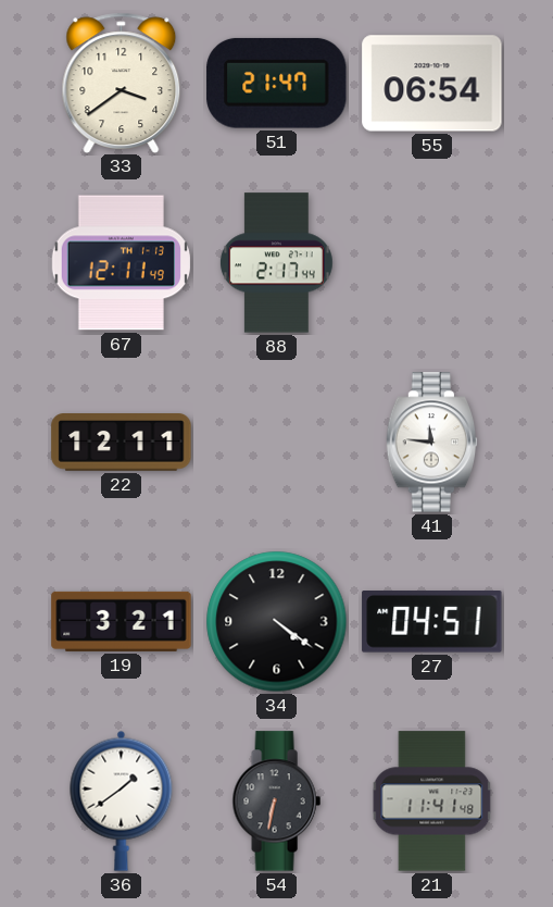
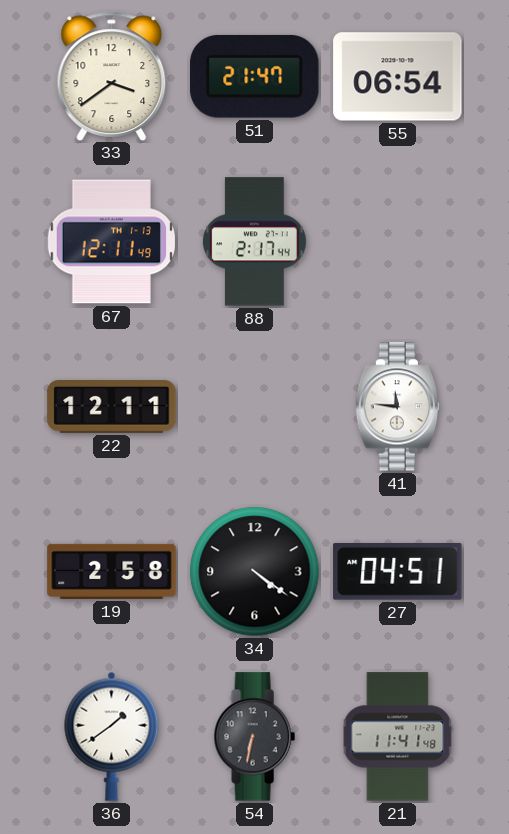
19: 3:21 -> 2:58
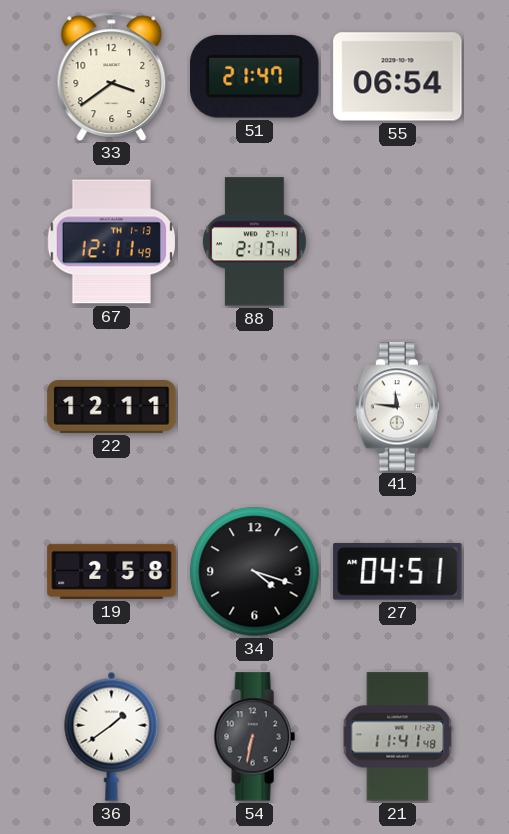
34: 4:21 -> 4:18
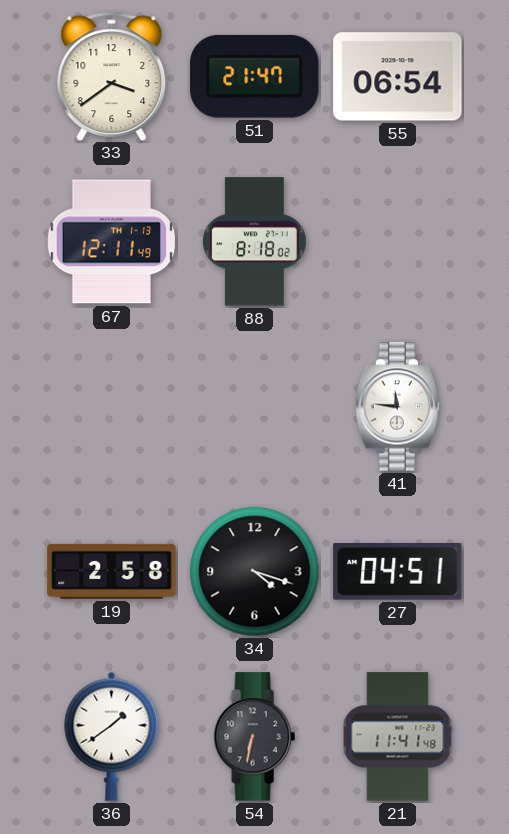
88: 2:17 -> 8:18
22: 12:11 -> none
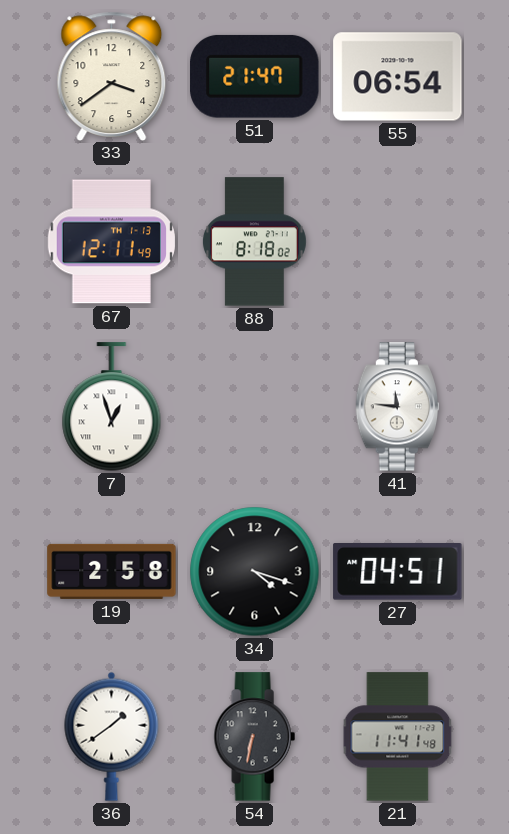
7: none -> 12:57
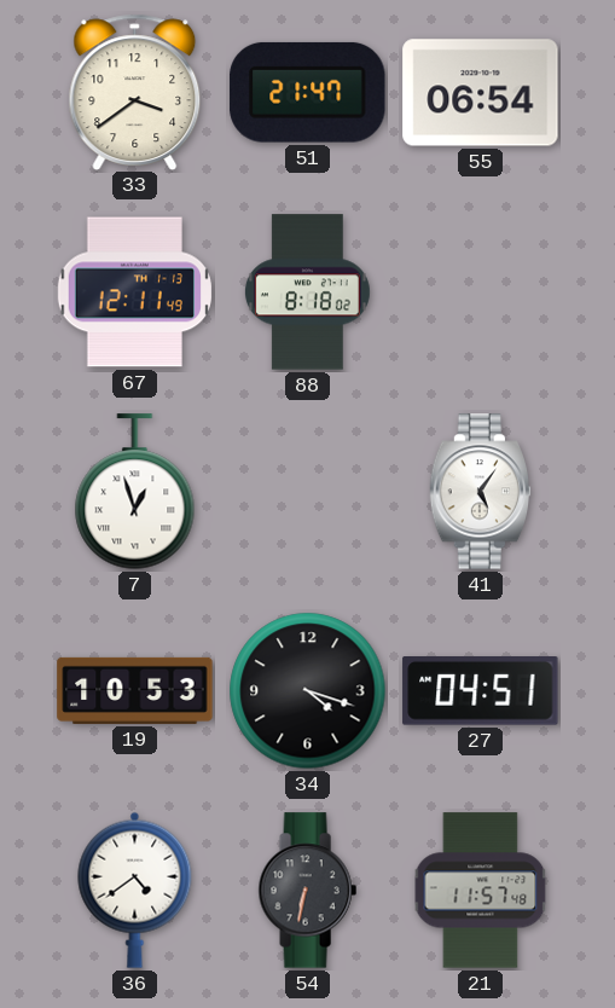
41: 11:46 -> 5:06
19: 2:58 -> 10:53
36: 1:39 -> 4:39
21: 11:41 -> 11:57
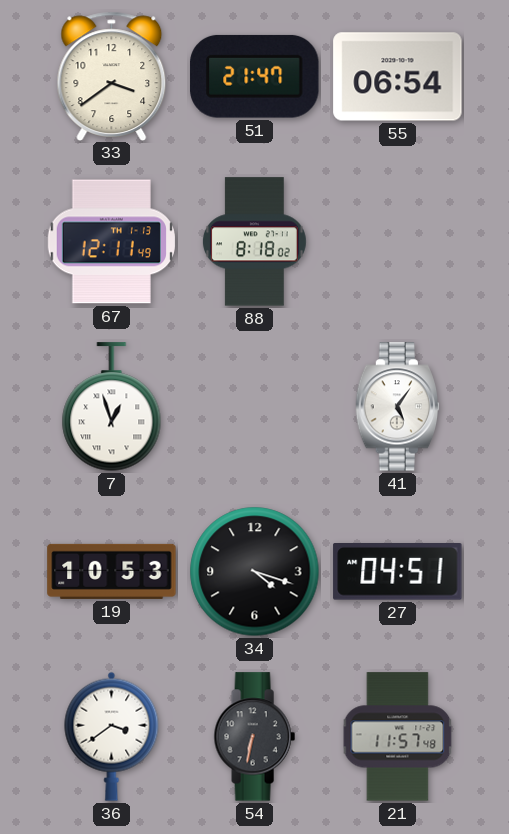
36: 4:39 -> 3:39
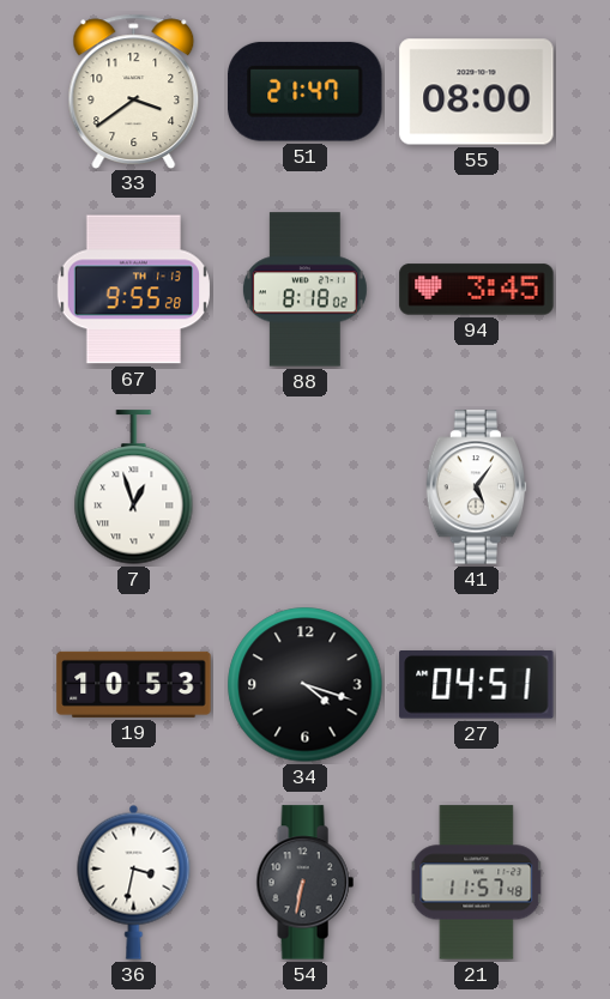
55: 06:54 -> 08:00
67: 12:11 -> 9:55
94: none -> 3:45
36: 3:39 -> 3:32
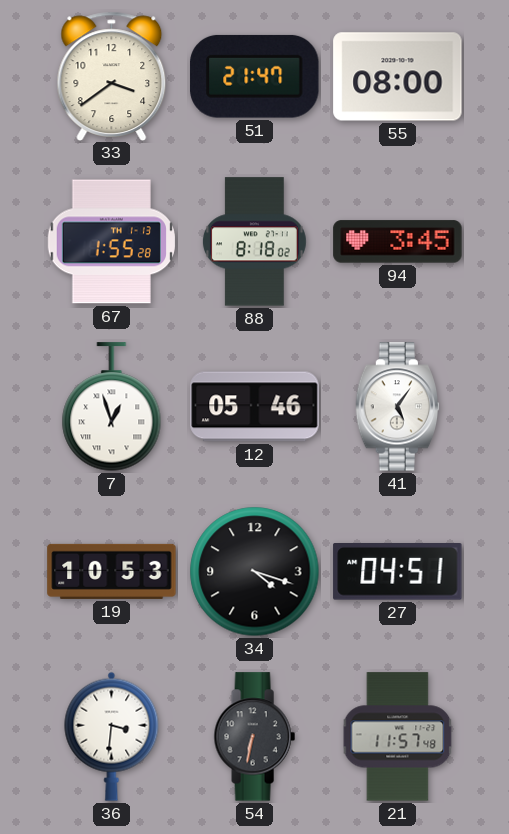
67: 9:55 -> 1:55
12: none -> 05:46
36: 3:32 -> 3:31
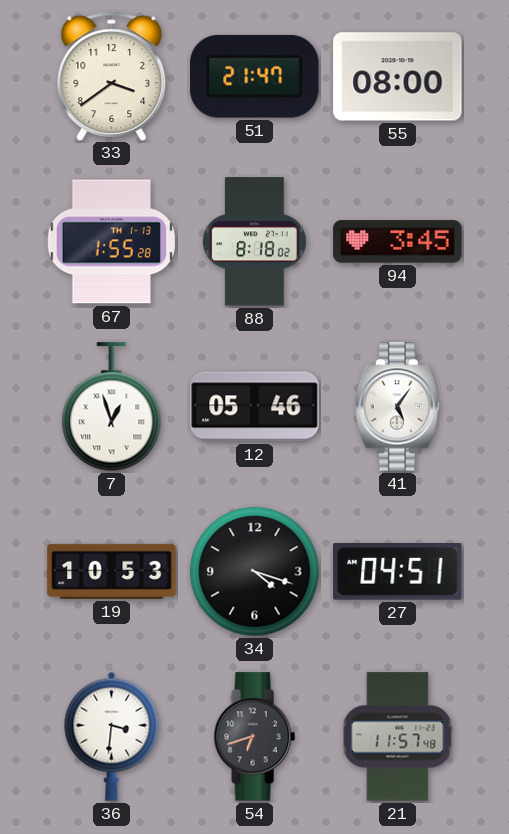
54: 6:32 -> 6:42
